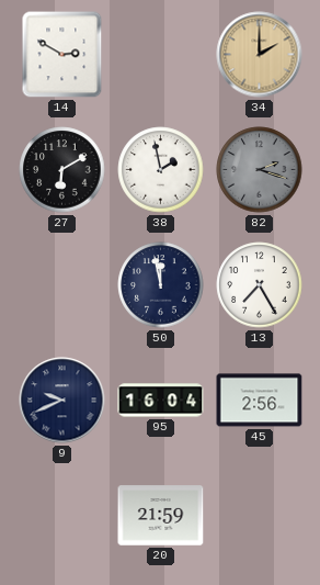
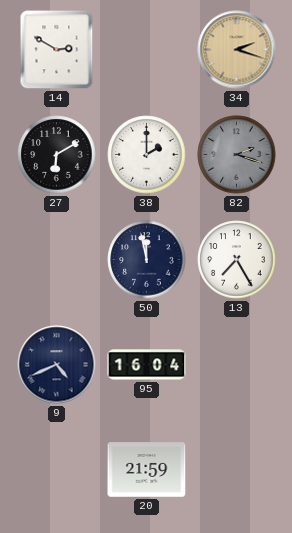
34: 2:00 -> 2:18
38: 1:58 -> 2:00
9: 9:41 -> 4:41
45: 2:56 -> none
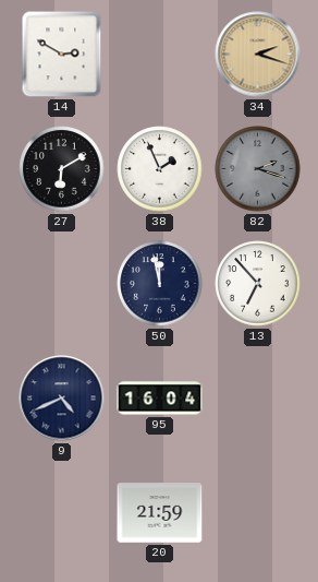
38: 2:00 -> 1:56
13: 7:25 -> 6:53
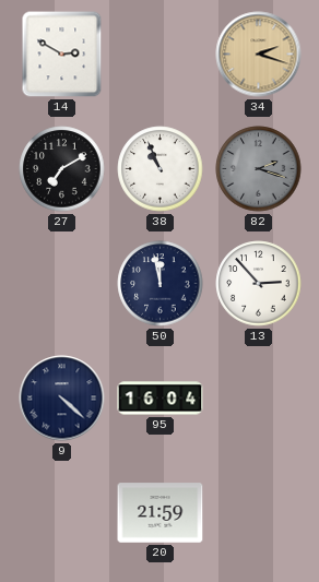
27: 6:10 -> 7:10
38: 1:56 -> 10:56
13: 6:53 -> 2:53
9: 4:41 -> 4:22
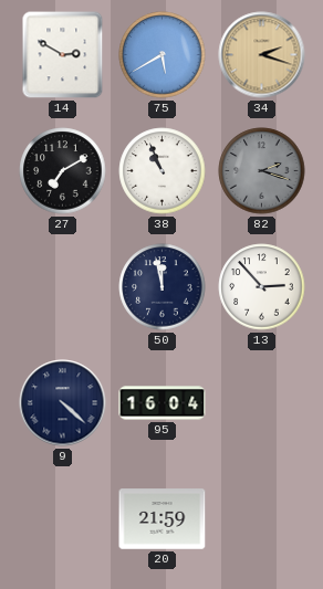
75: none -> 5:40
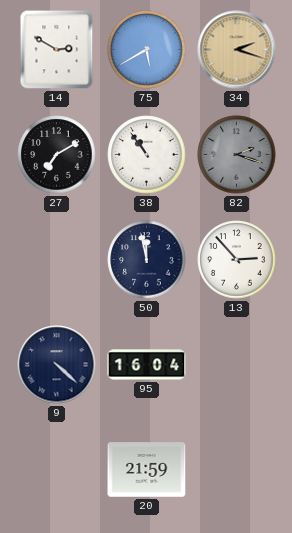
38: 10:56 -> 10:54
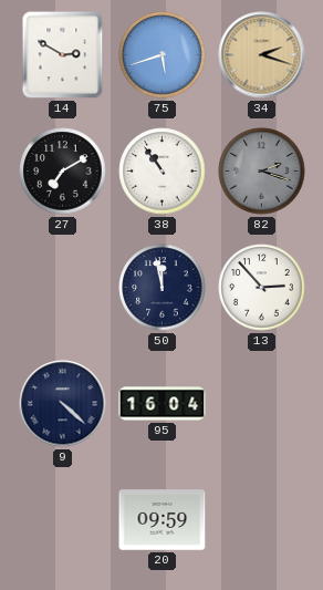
75: 5:40 -> 5:42
20: 21:59 -> 09:59
